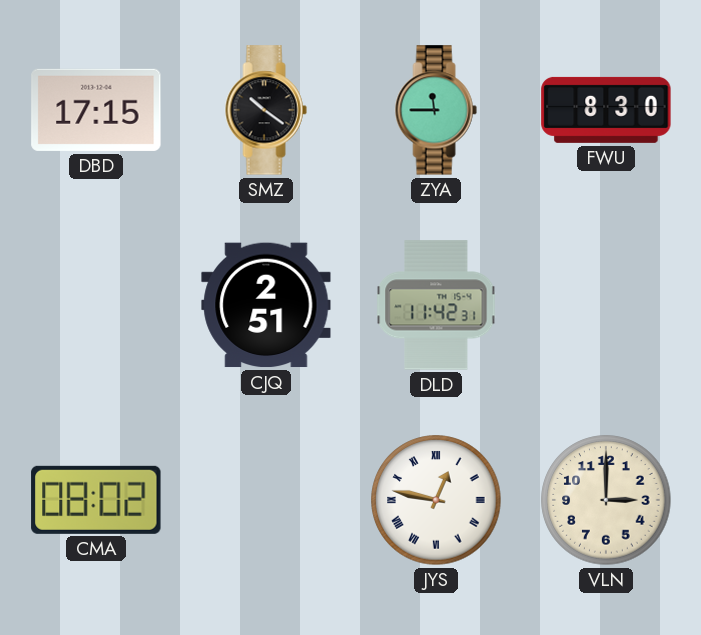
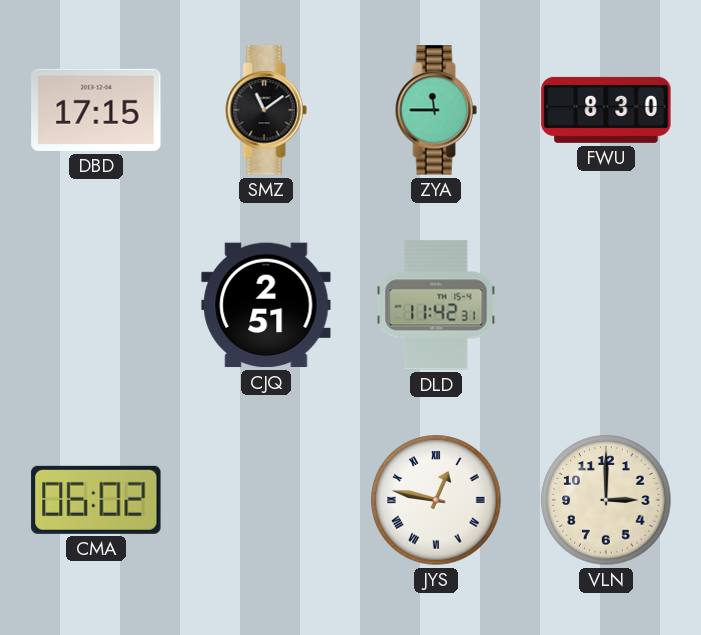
SMZ: 10:21 -> 11:09
CMA: 08:02 -> 06:02
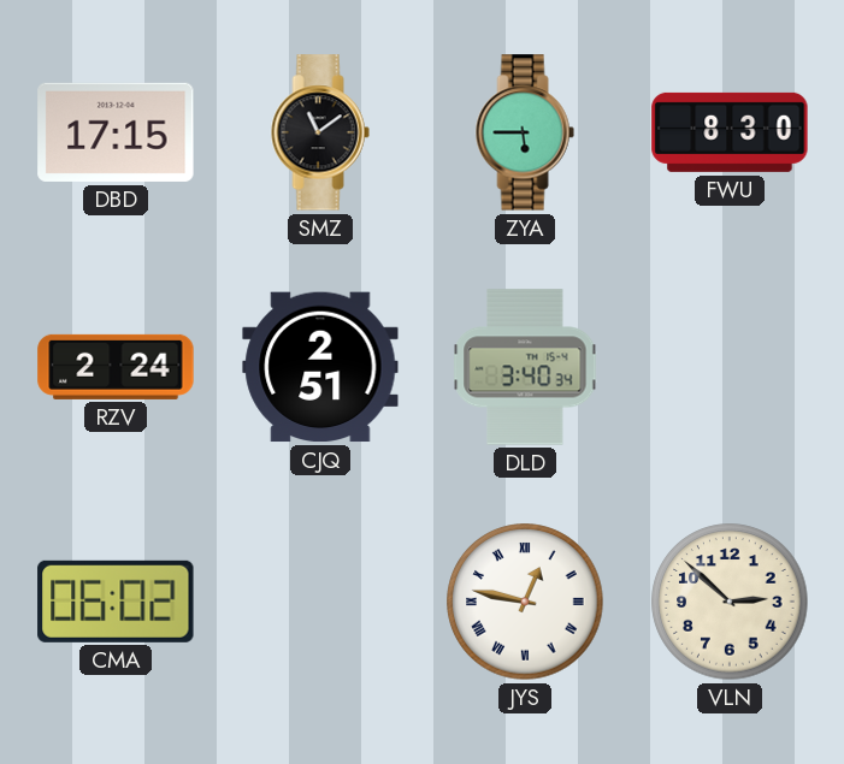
ZYA: 11:45 -> 5:45
RZV: none -> 2:24
DLD: 11:42 -> 3:40
VLN: 3:00 -> 2:52
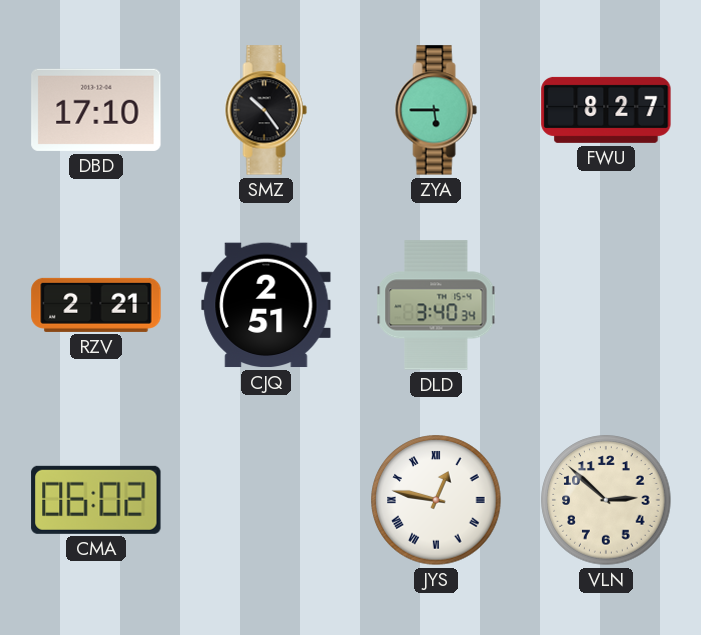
DBD: 17:15 -> 17:10
SMZ: 11:09 -> 10:24
FWU: 8:30 -> 8:27
RZV: 2:24 -> 2:21
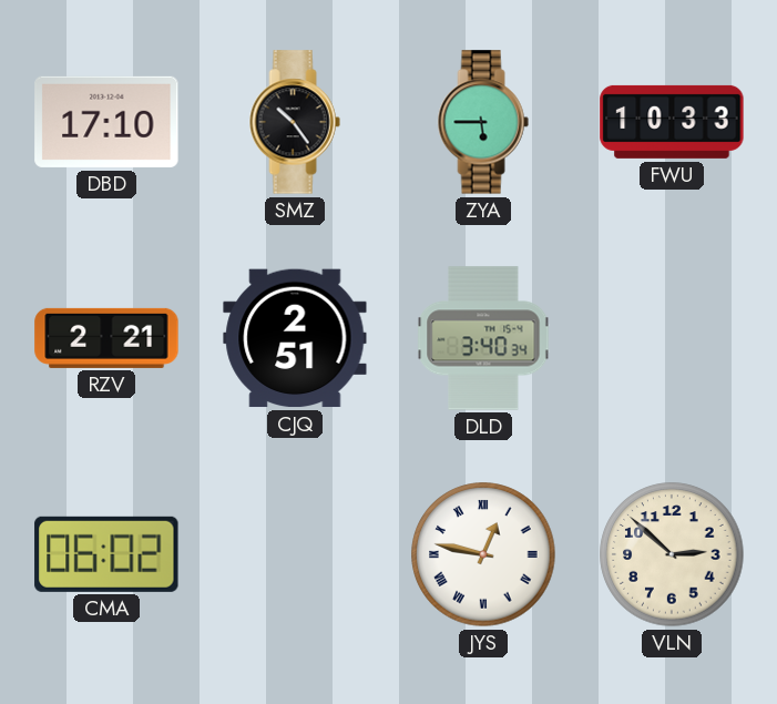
FWU: 8:27 -> 10:33
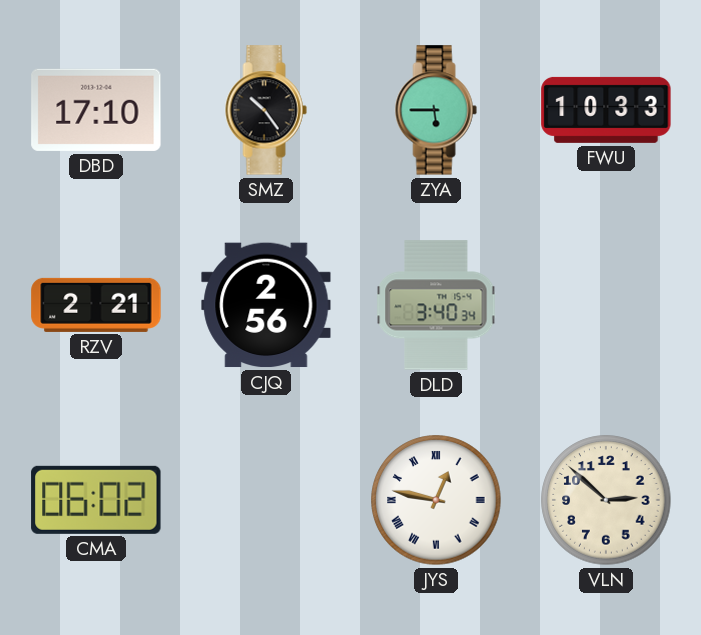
CJQ: 2:51 -> 2:56
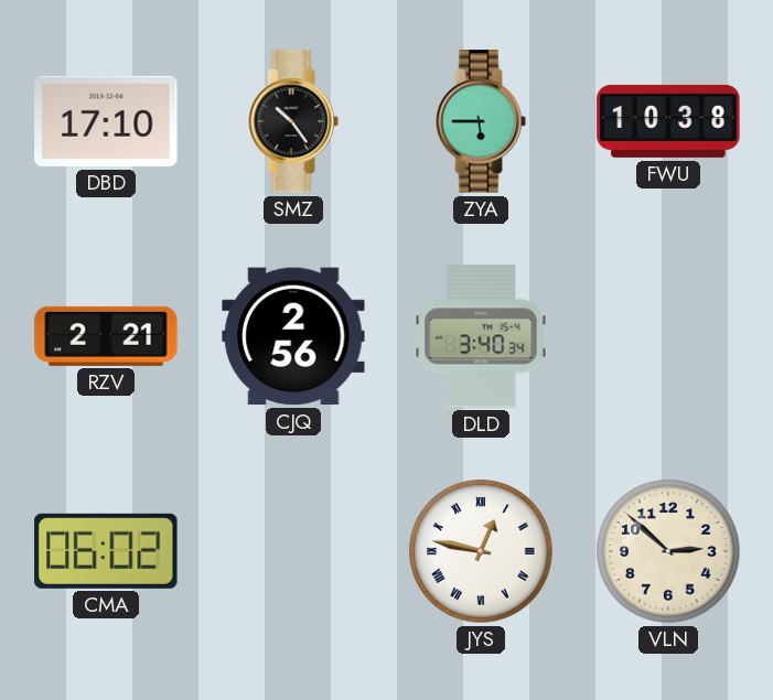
FWU: 10:33 -> 10:38
